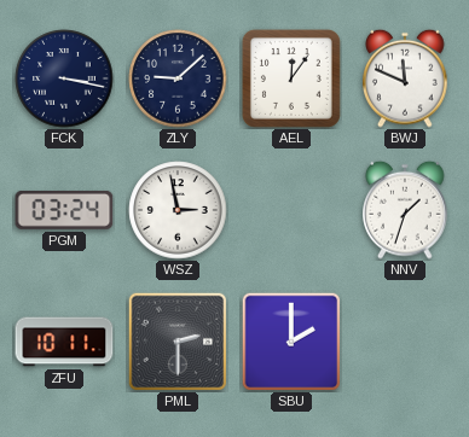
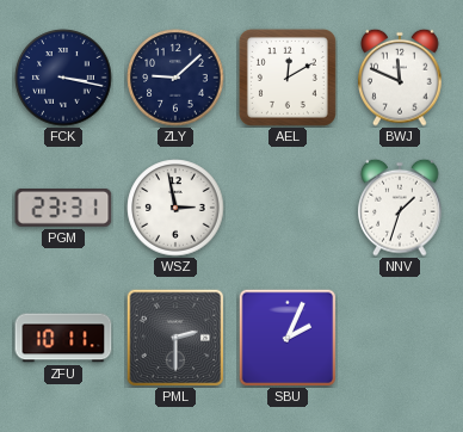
AEL: 12:06 -> 12:10
PGM: 03:24 -> 23:31
SBU: 2:00 -> 2:04
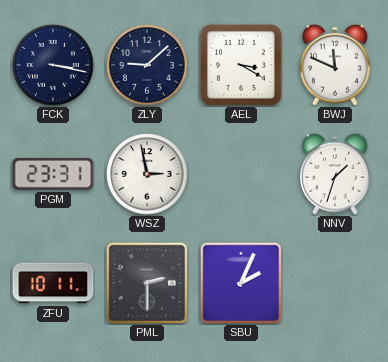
AEL: 12:10 -> 3:20
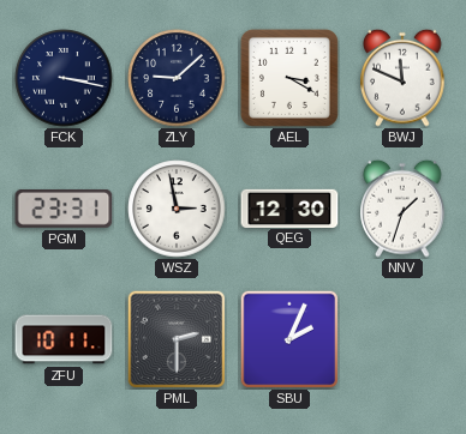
QEG: none -> 12:30
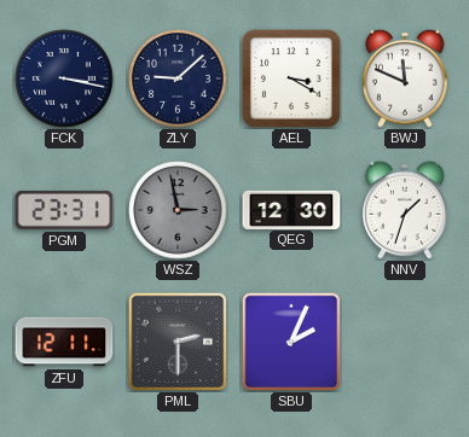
WSZ dial: white -> grey
ZFU: 10:11 -> 12:11
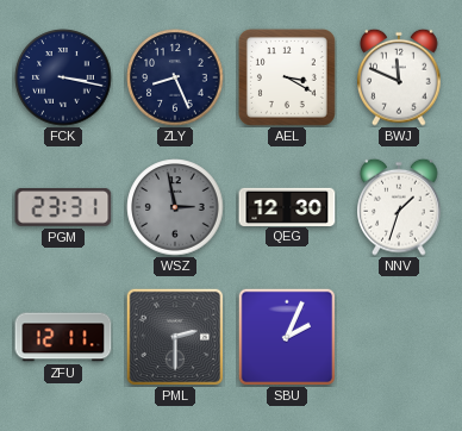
ZLY: 9:08 -> 8:26
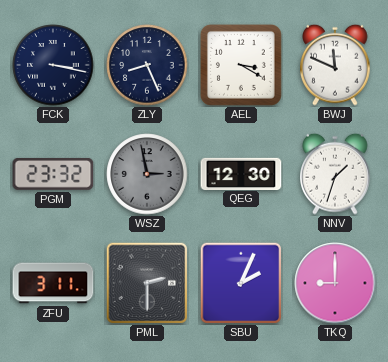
PGM: 23:31 -> 23:32
ZFU: 12:11 -> 3:11
TKQ: none -> 9:00
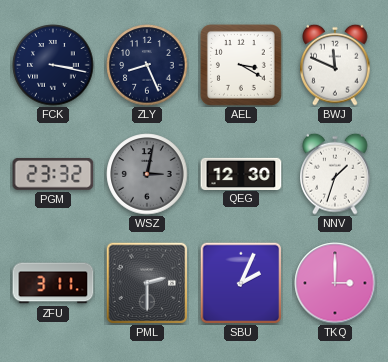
WSZ: 2:58 -> 3:02
TKQ: 9:00 -> 3:00
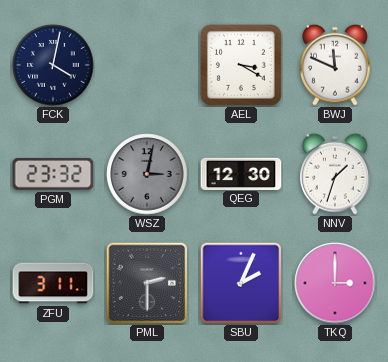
FCK: 3:17 -> 4:02
ZLY: 8:26 -> none
